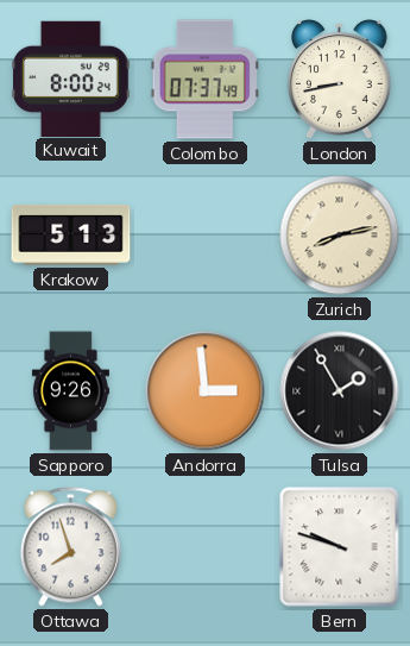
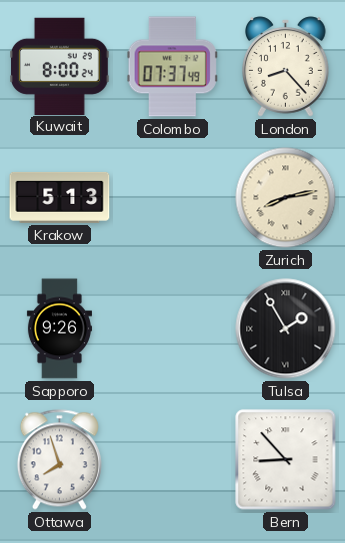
London: 8:43 -> 8:23
Andorra: 2:59 -> none
Bern: 9:48 -> 8:53
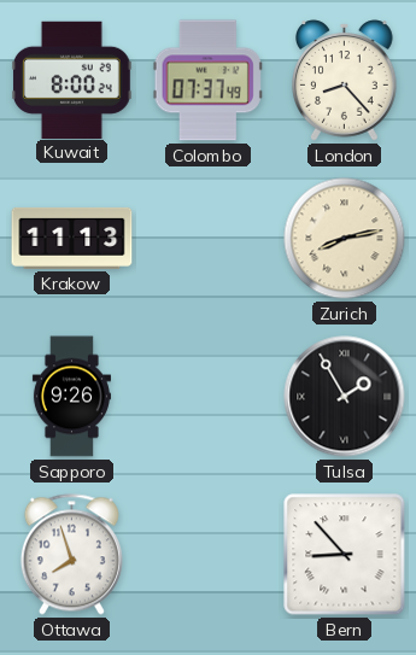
Krakow: 5:13 -> 11:13
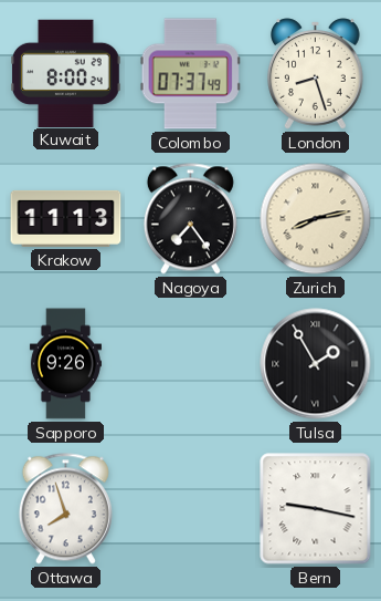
London: 8:23 -> 8:27
Nagoya: none -> 7:24
Bern: 8:53 -> 9:17
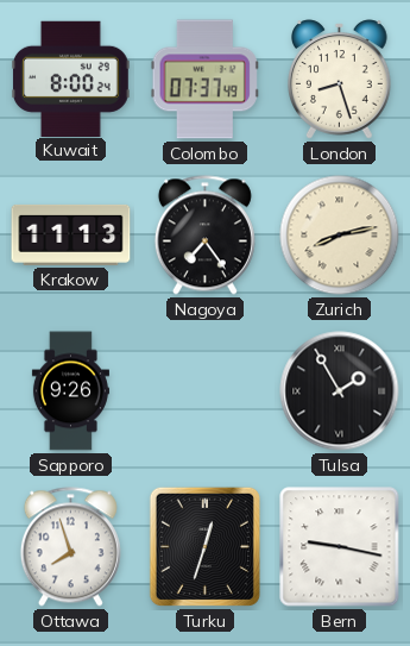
Turku: none -> 12:33
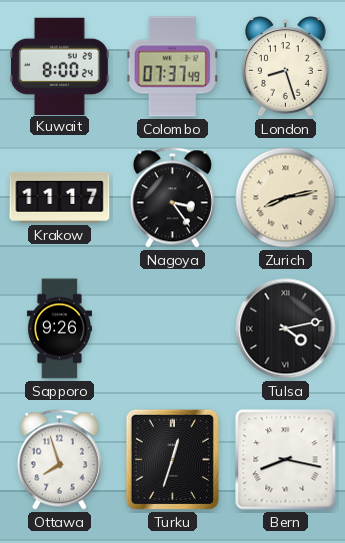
Krakow: 11:13 -> 11:17
Nagoya: 7:24 -> 3:24
Tulsa: 1:55 -> 4:13
Bern: 9:17 -> 8:17
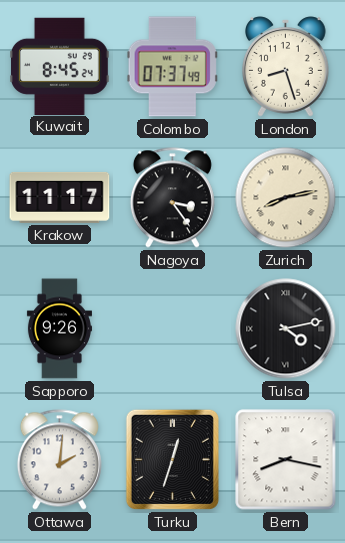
Kuwait: 8:00 -> 8:45
Ottawa: 7:57 -> 2:01
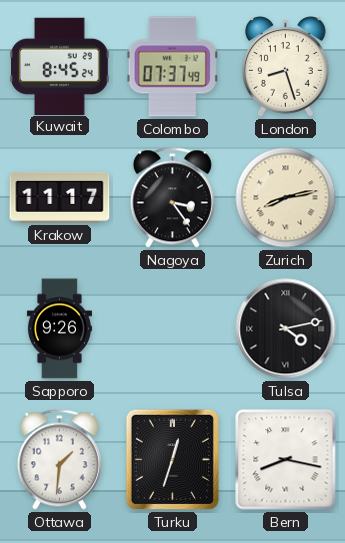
Ottawa: 2:01 -> 1:31
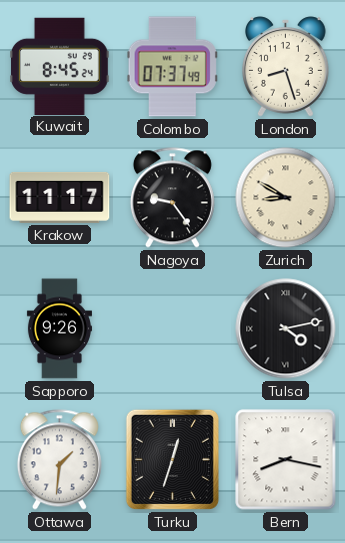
Nagoya: 3:24 -> 9:24
Zurich: 8:13 -> 8:50
